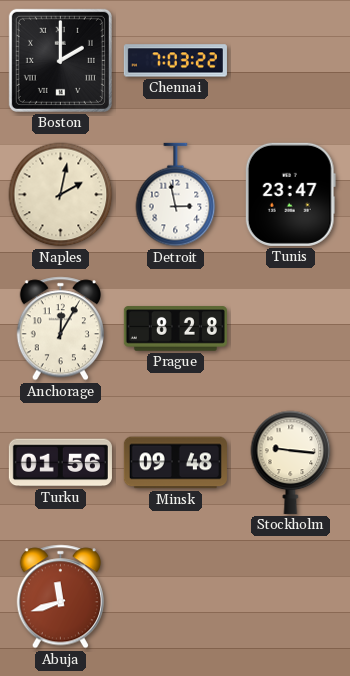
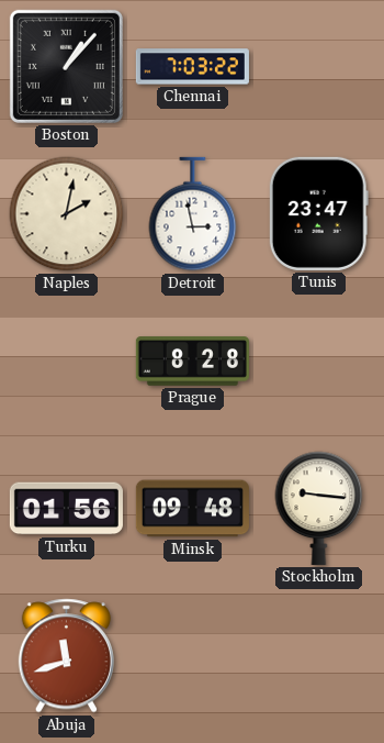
Boston: 2:00 -> 1:07
Anchorage: 12:05 -> none
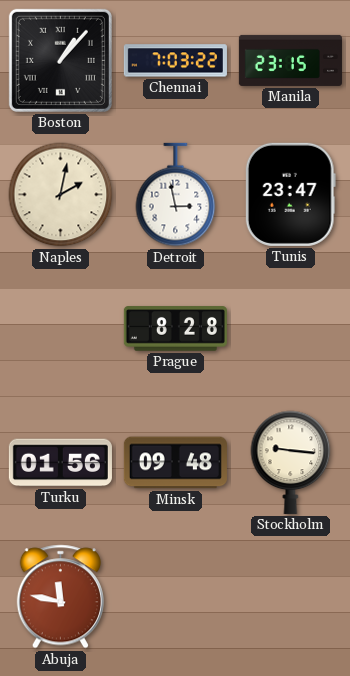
Manila: none -> 23:15
Abuja: 11:42 -> 11:47
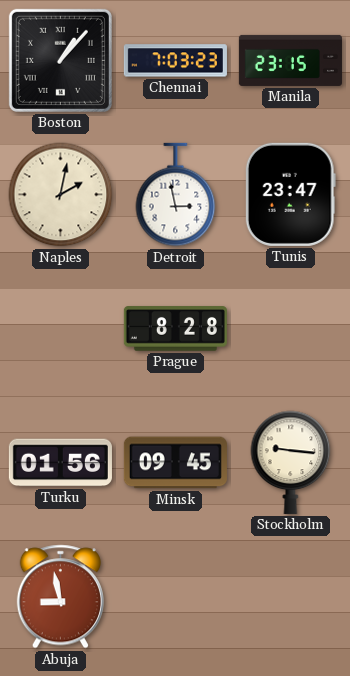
Chennai: 7:03:22 -> 7:03:23
Minsk: 09:48 -> 09:45
Abuja: 11:47 -> 8:58
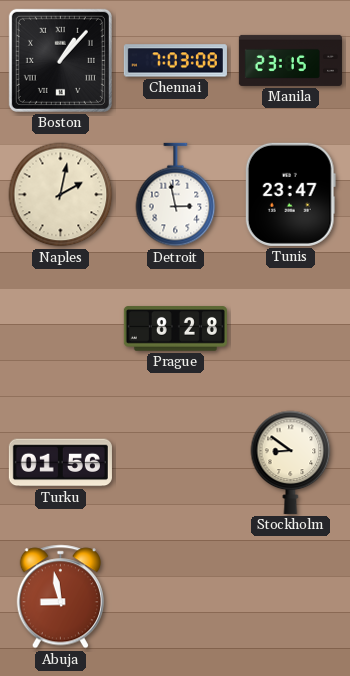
Chennai: 7:03:23 -> 7:03:08
Minsk: 09:45 -> none
Stockholm: 9:16 -> 8:51
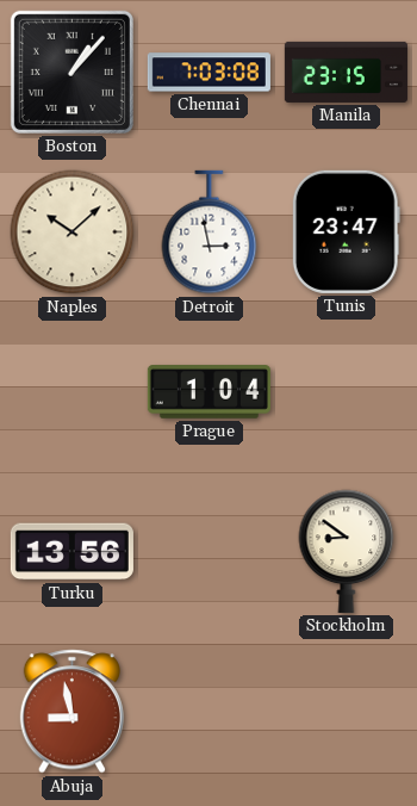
Naples: 2:02 -> 10:08
Prague: 8:28 -> 1:04
Turku: 01:56 -> 13:56
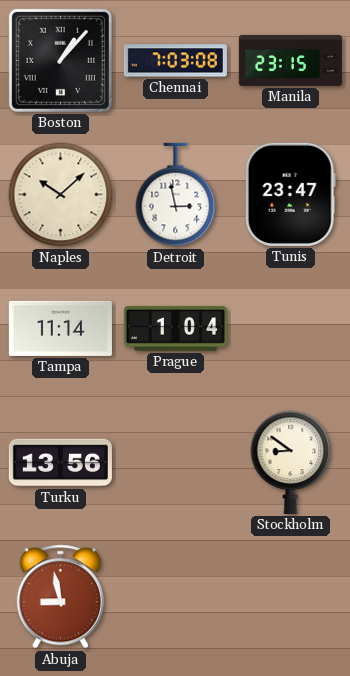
Tampa: none -> 11:14
